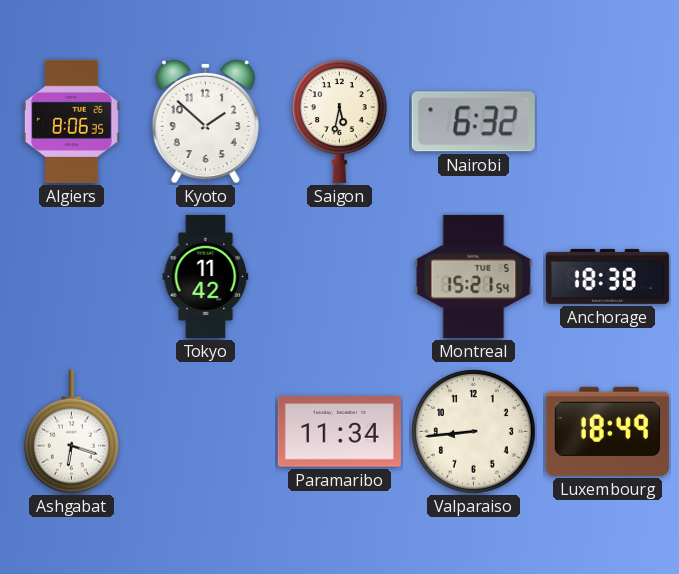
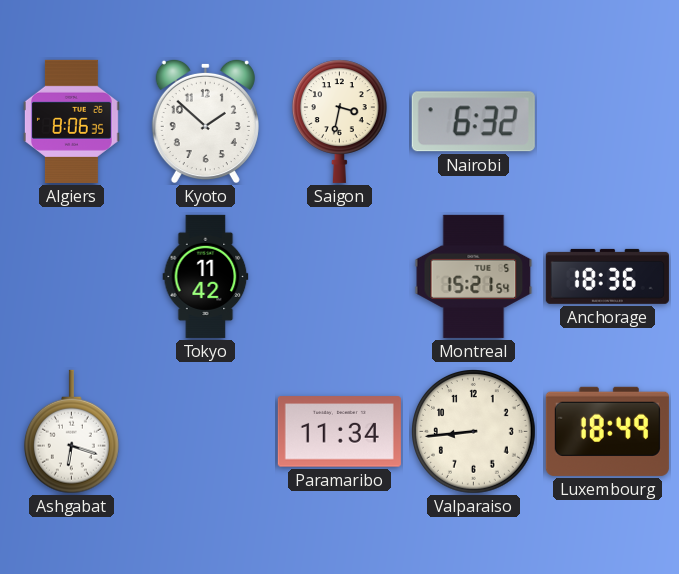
Saigon: 5:32 -> 3:32
Anchorage: 18:38 -> 18:36
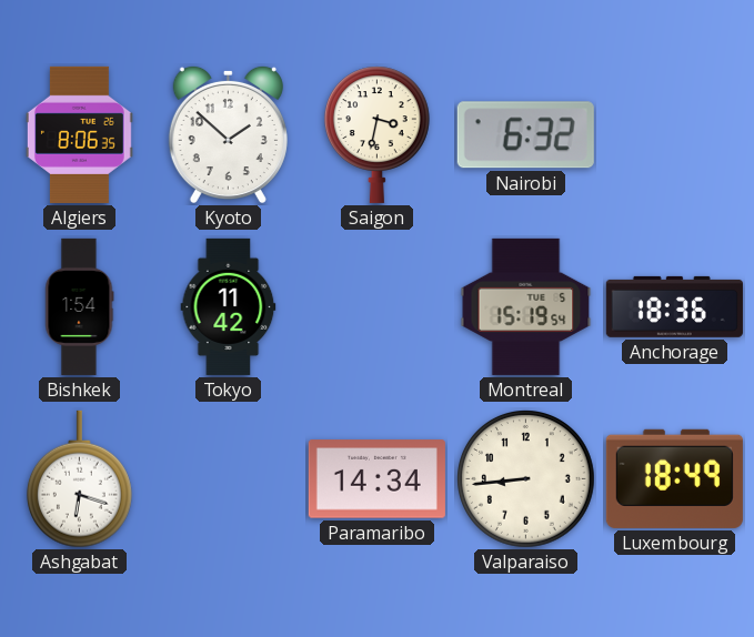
Bishkek: none -> 1:54
Montreal: 15:21 -> 15:19
Paramaribo: 11:34 -> 14:34
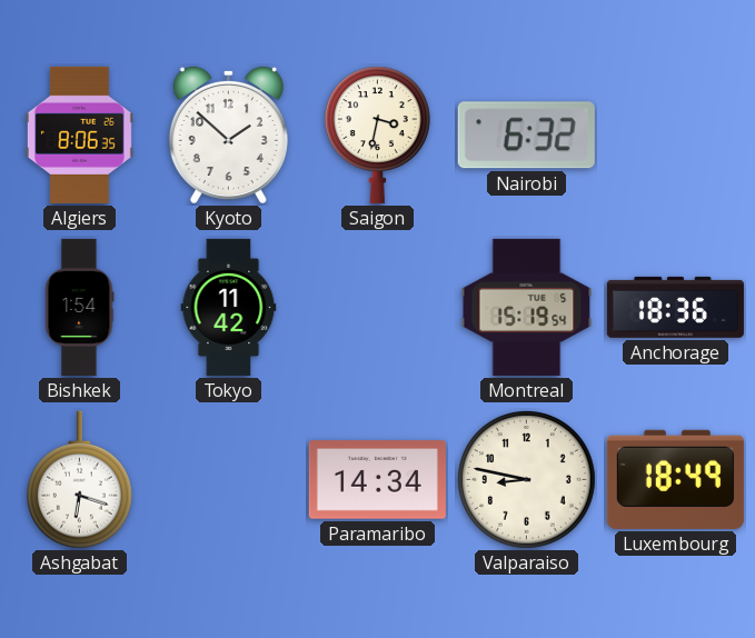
Valparaiso: 8:44 -> 8:47
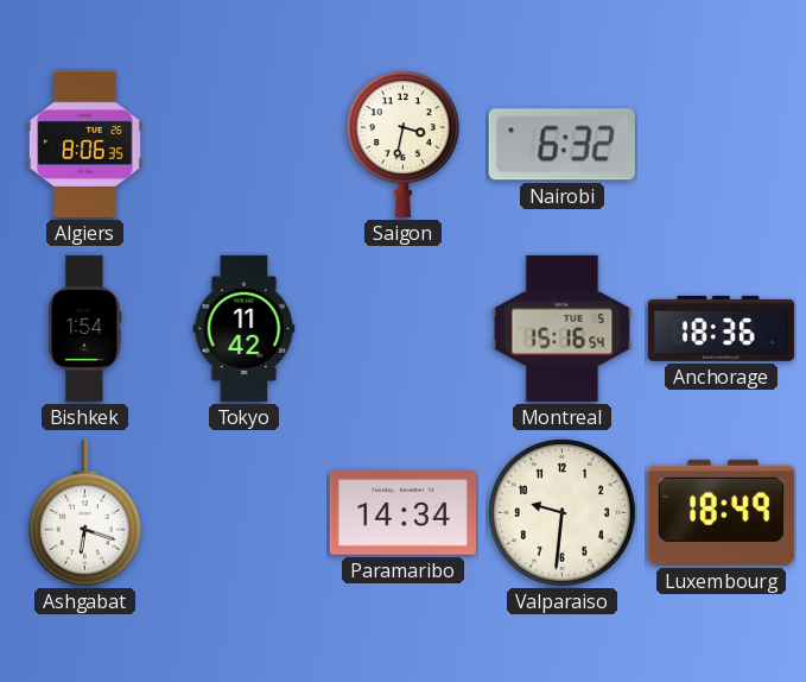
Kyoto: 1:52 -> none
Montreal: 15:19 -> 15:16
Valparaiso: 8:47 -> 9:31
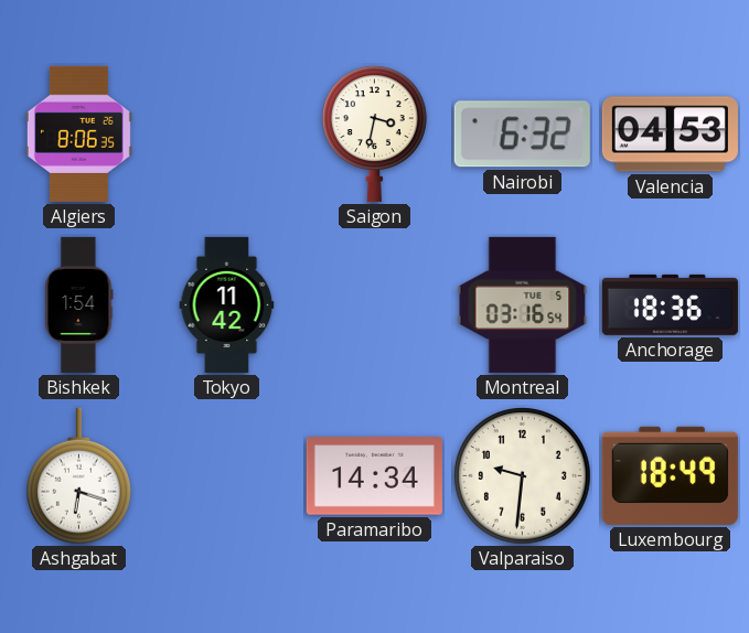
Valencia: none -> 04:53
Montreal: 15:16 -> 03:16
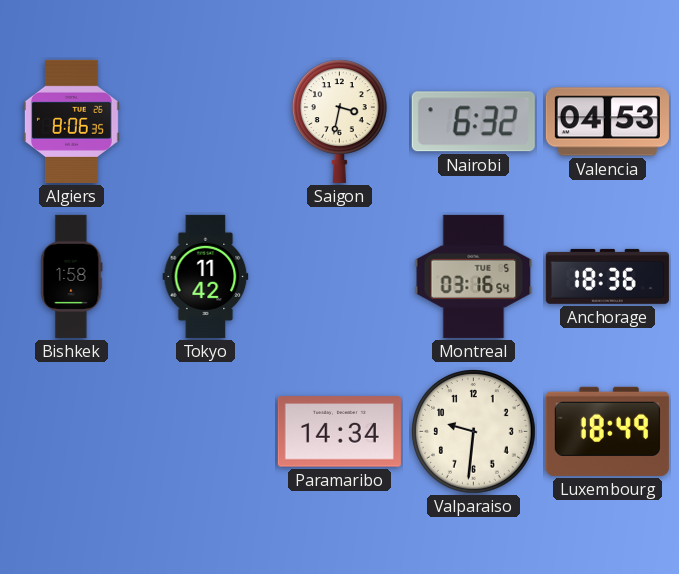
Bishkek: 1:54 -> 1:58
Ashgabat: 6:18 -> none
